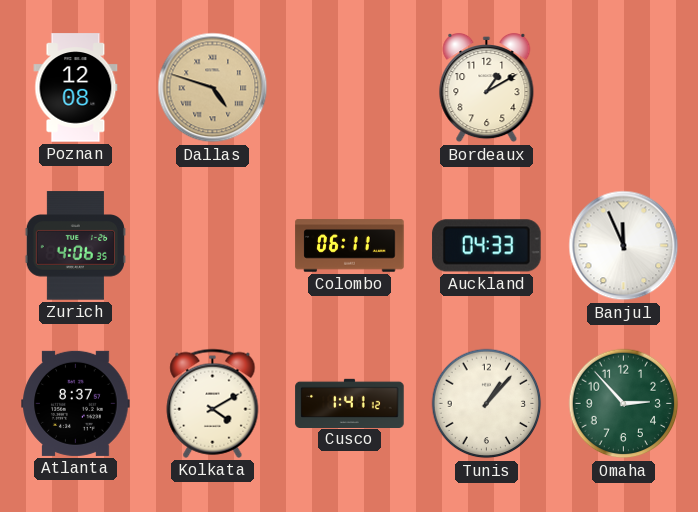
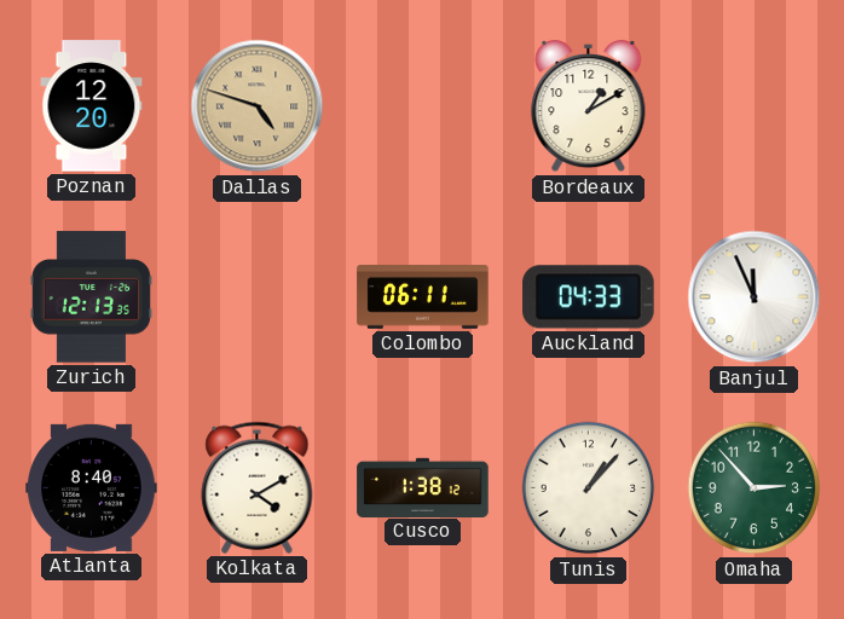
Poznan: 12:08 -> 12:20
Zurich: 4:06 -> 12:13
Atlanta: 8:37 -> 8:40
Cusco: 1:41 -> 1:38
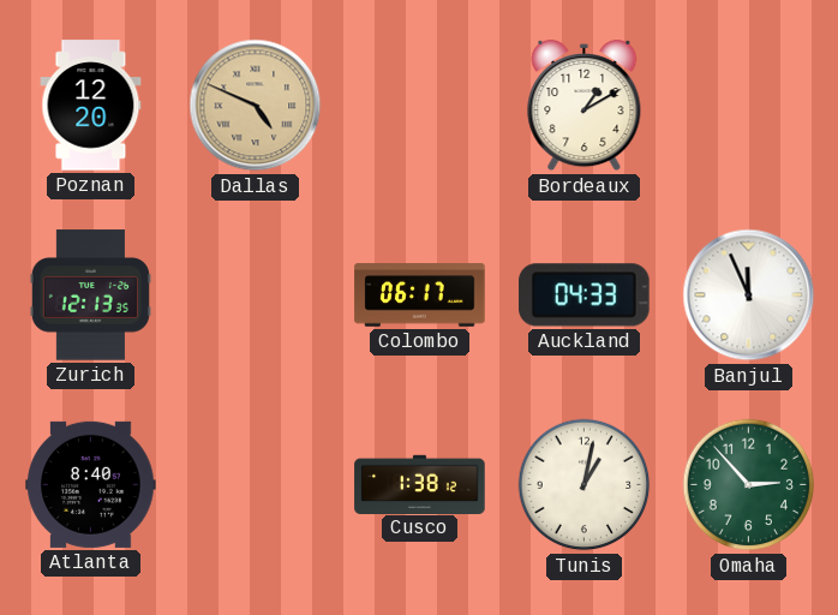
Dallas: 4:48 -> 4:49
Colombo: 06:11 -> 06:17
Kolkata: 4:10 -> none
Tunis: 1:07 -> 1:02
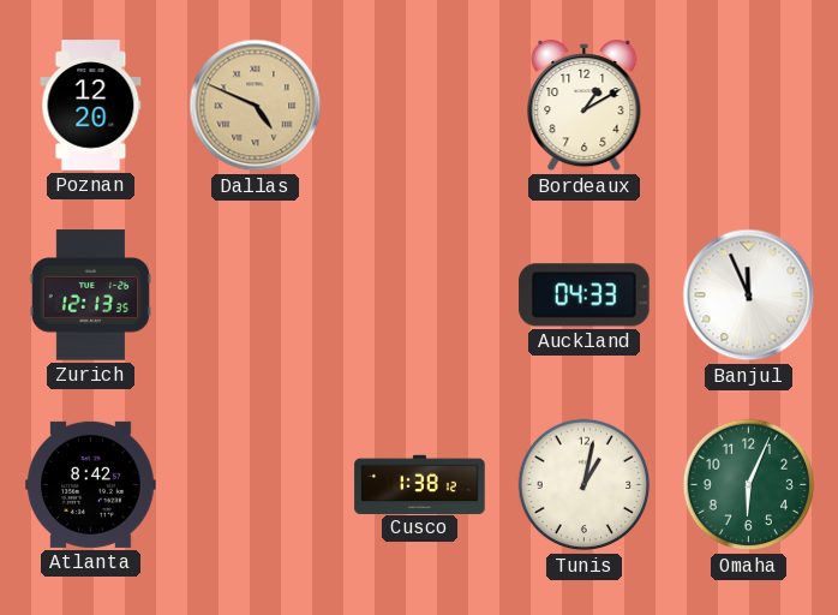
Colombo: 06:17 -> none
Atlanta: 8:40 -> 8:42
Omaha: 2:53 -> 6:04
